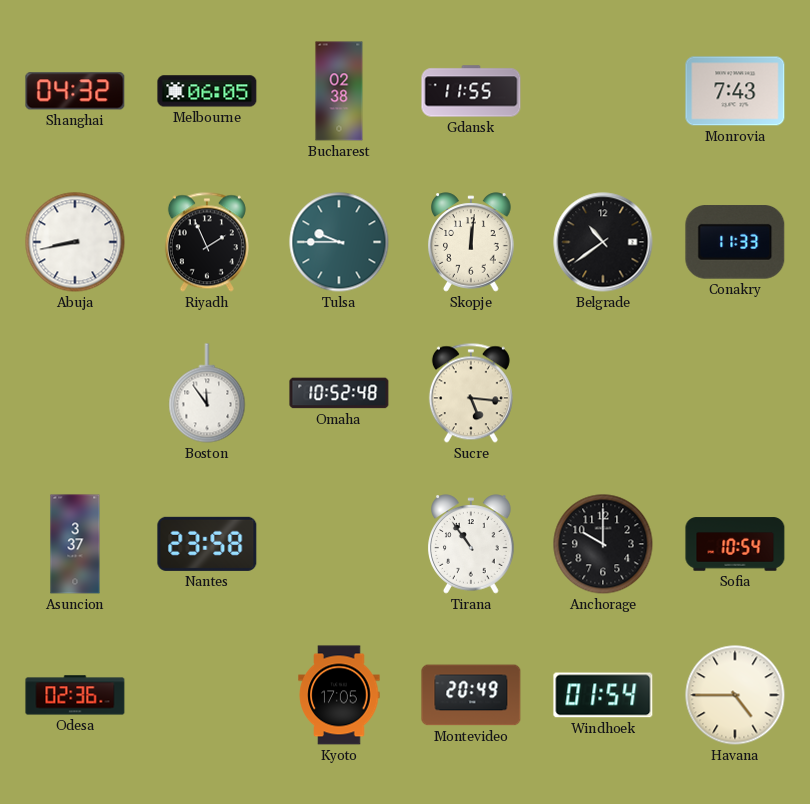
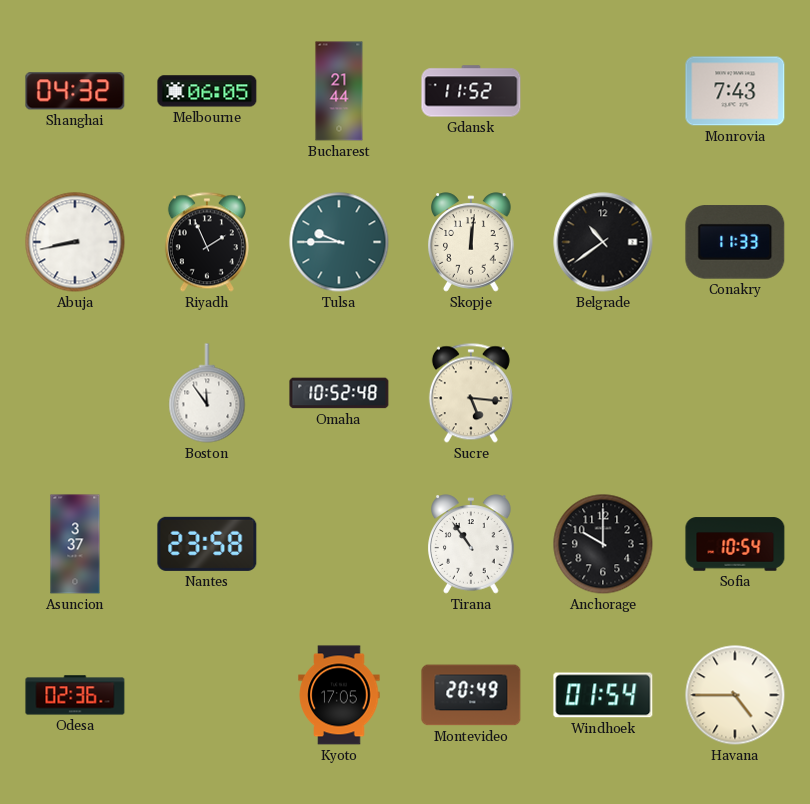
Bucharest: 02:38 -> 21:44
Gdansk: 11:55 -> 11:52
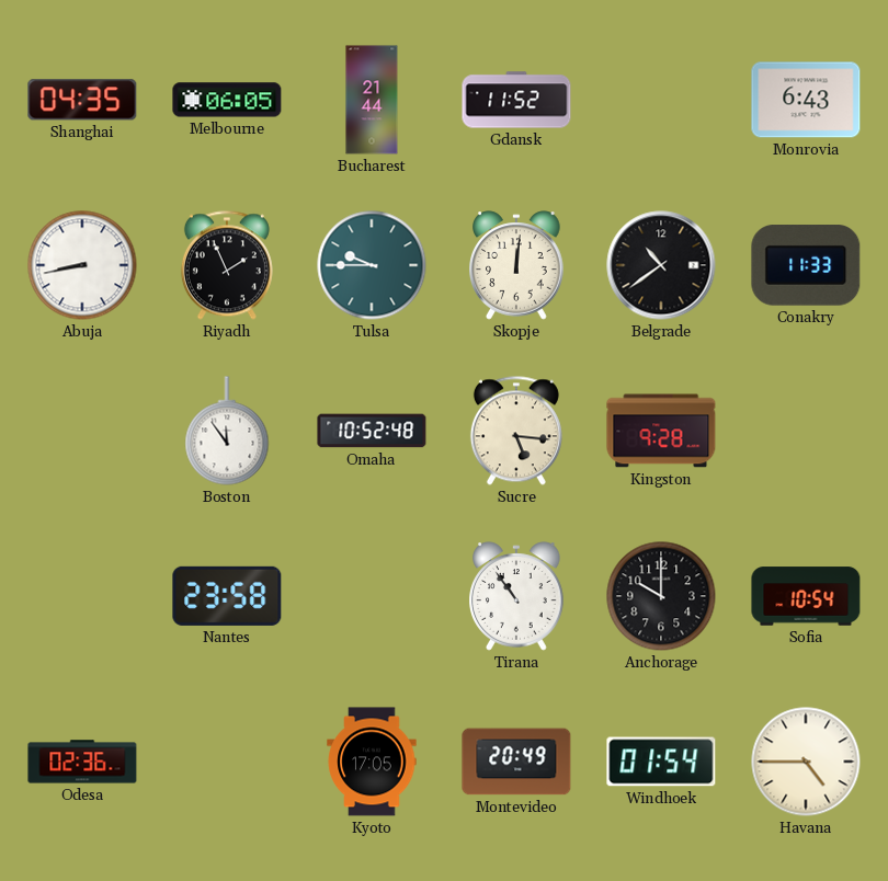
Shanghai: 04:32 -> 04:35
Monrovia: 7:43 -> 6:43
Kingston: none -> 9:28
Asuncion: 3:37 -> none
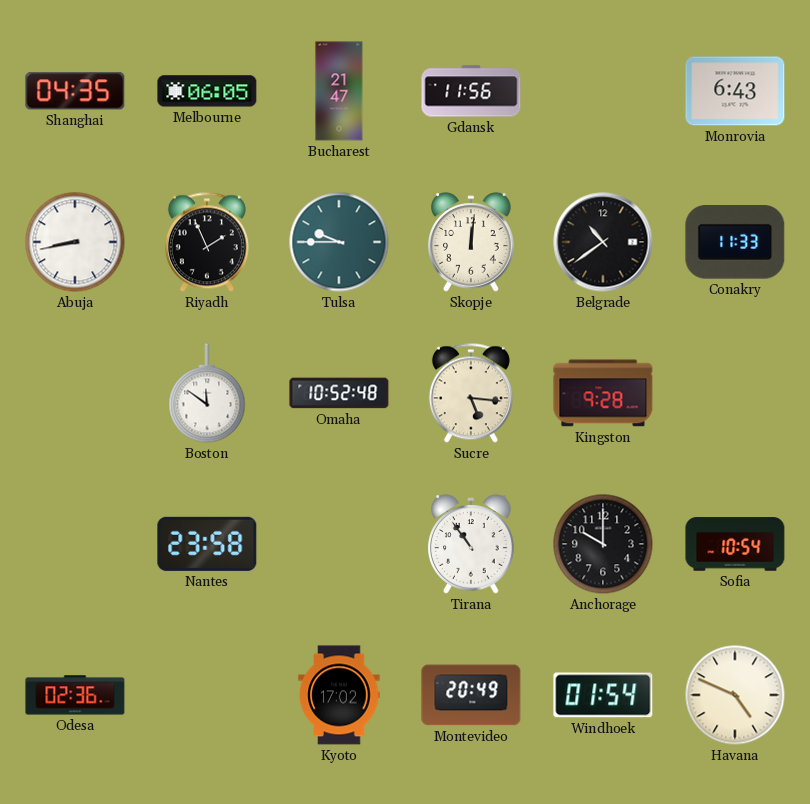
Bucharest: 21:44 -> 21:47
Gdansk: 11:52 -> 11:56
Boston: 11:54 -> 11:51
Kyoto: 17:05 -> 17:02
Havana: 4:45 -> 4:49
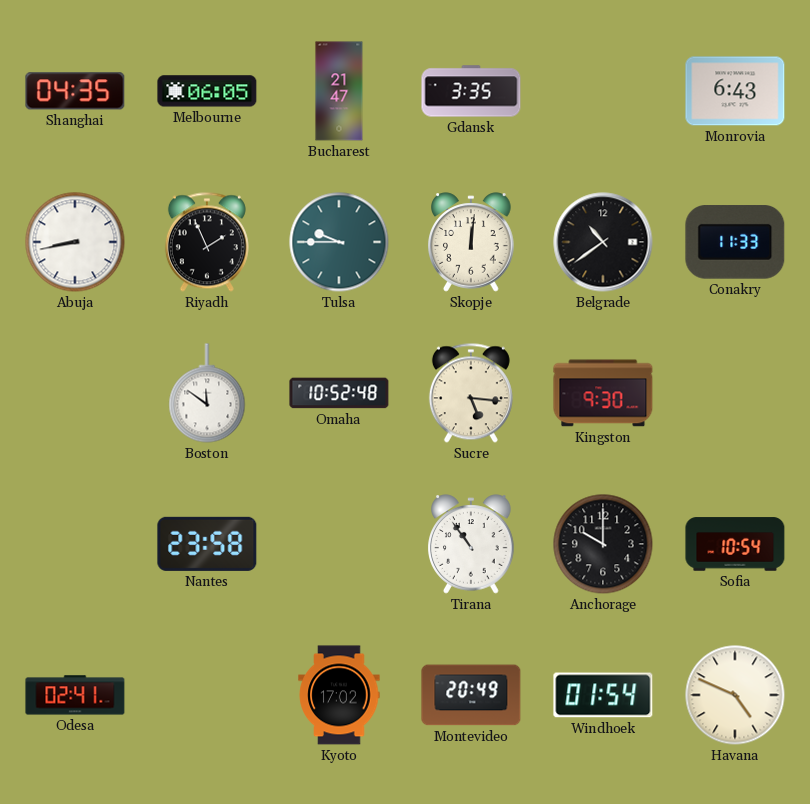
Gdansk: 11:56 -> 3:35
Kingston: 9:28 -> 9:30
Odesa: 02:36 -> 02:41
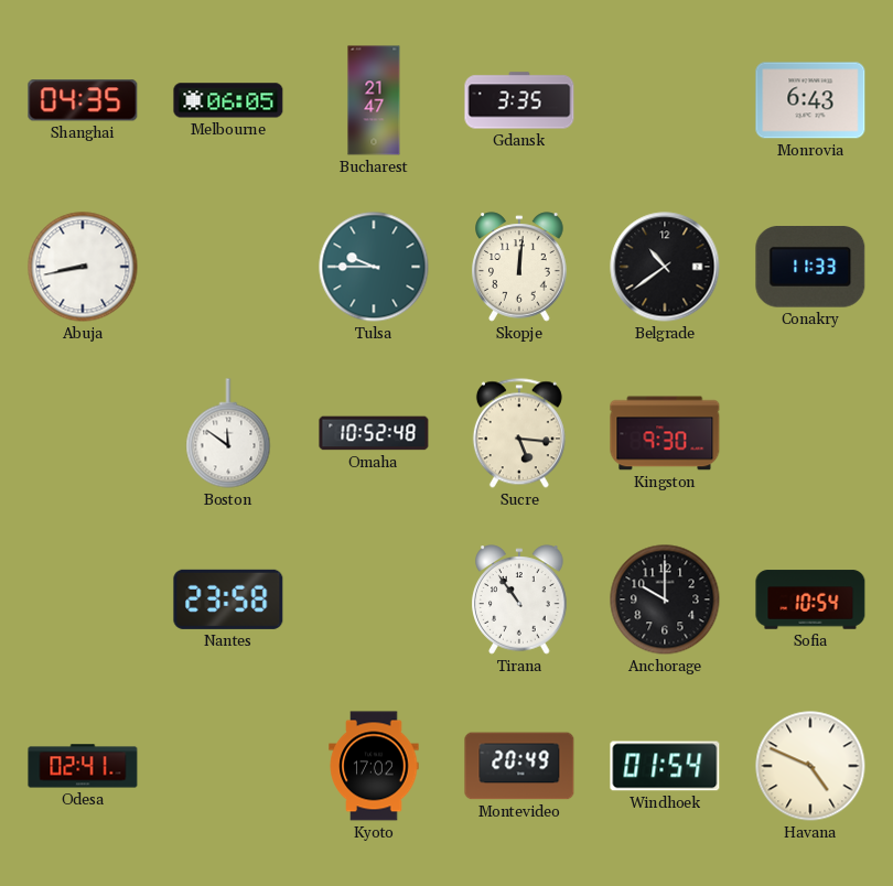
Riyadh: 1:56 -> none
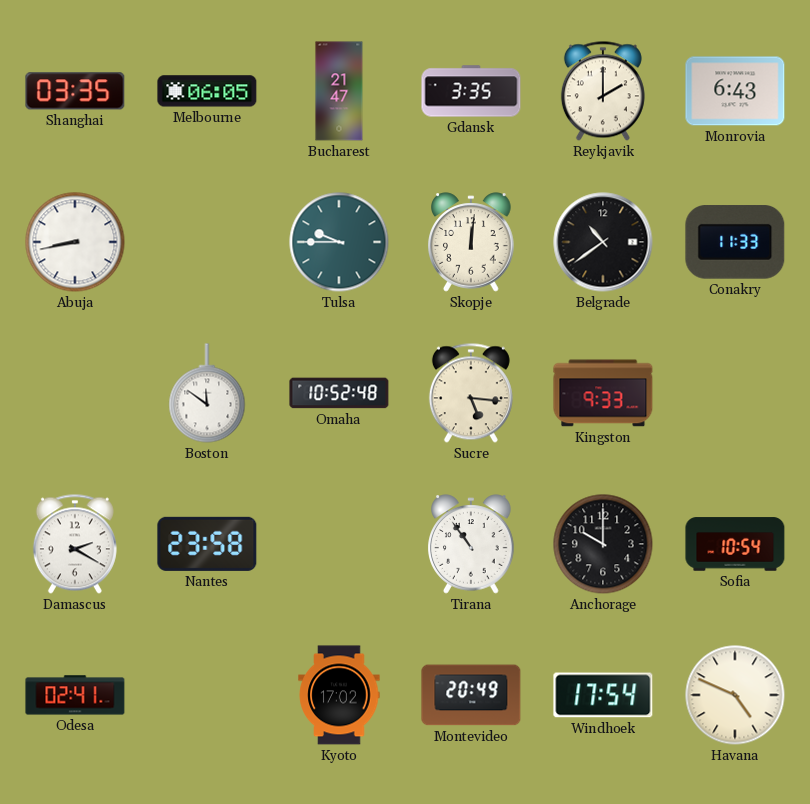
Shanghai: 04:35 -> 03:35
Reykjavik: none -> 2:00
Kingston: 9:30 -> 9:33
Damascus: none -> 2:20
Windhoek: 01:54 -> 17:54
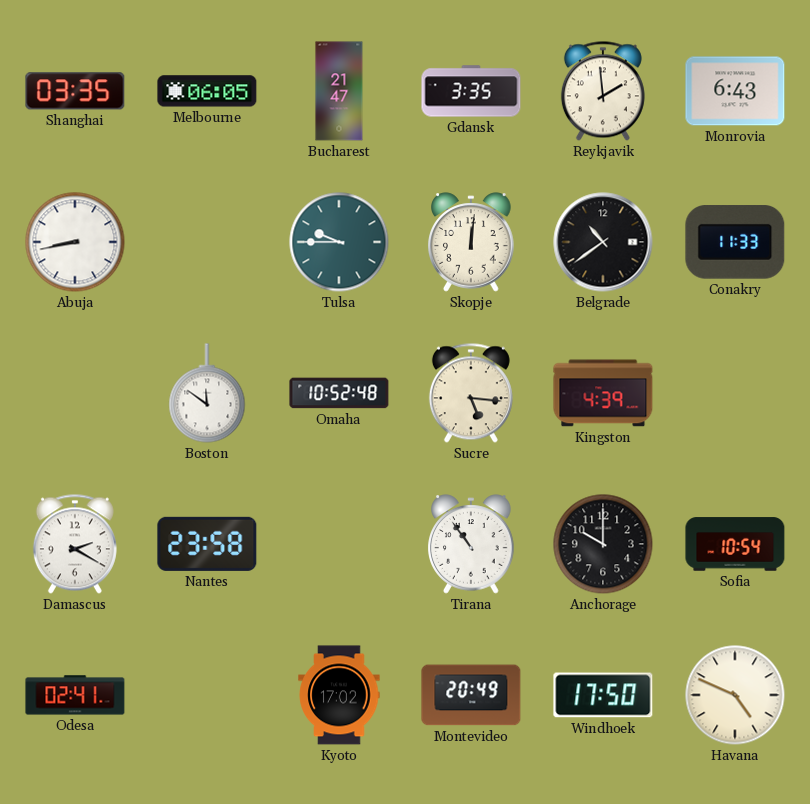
Reykjavik: 2:00 -> 1:59
Kingston: 9:33 -> 4:39
Windhoek: 17:54 -> 17:50
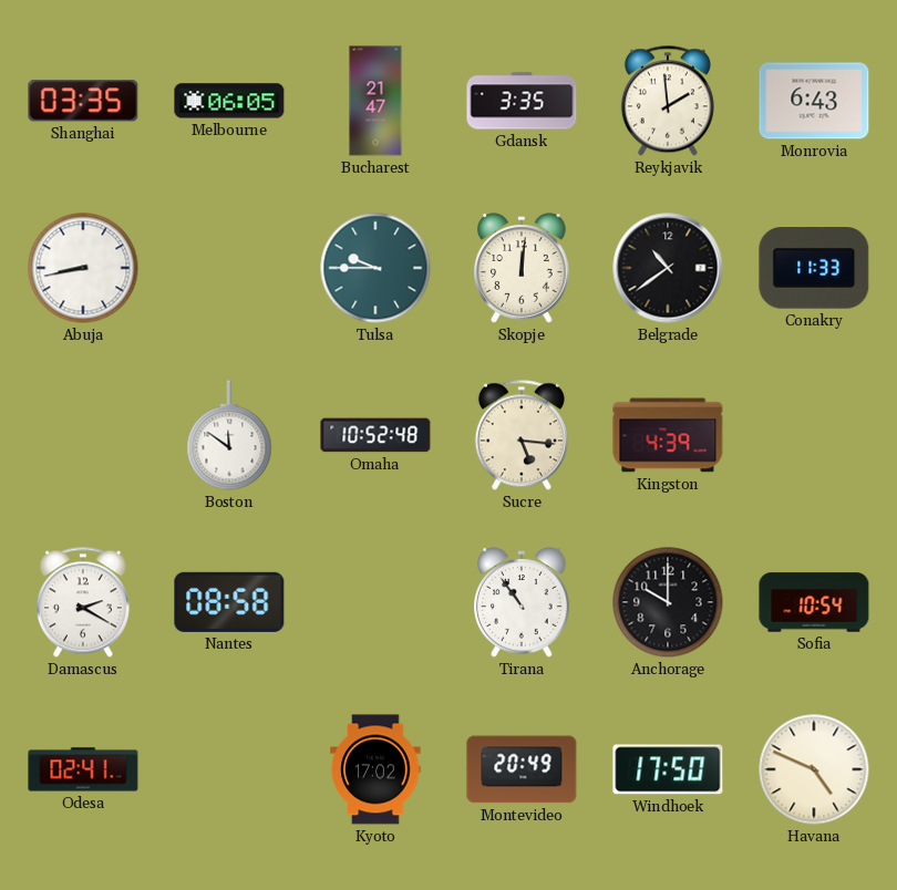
Nantes: 23:58 -> 08:58
